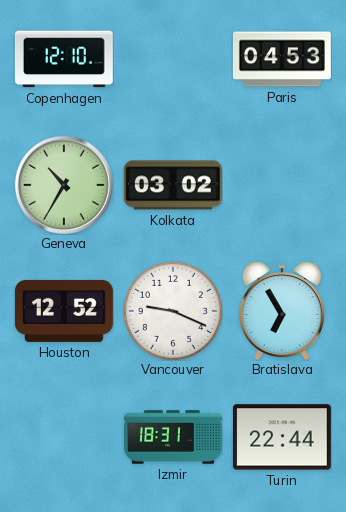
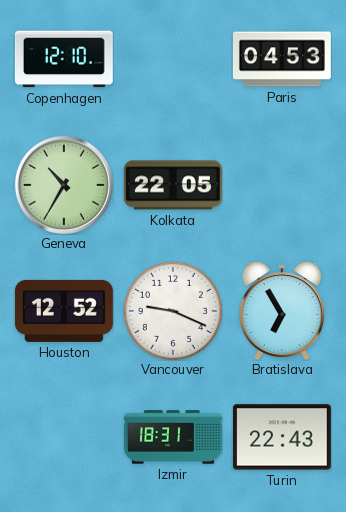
Kolkata: 03:02 -> 22:05
Turin: 22:44 -> 22:43
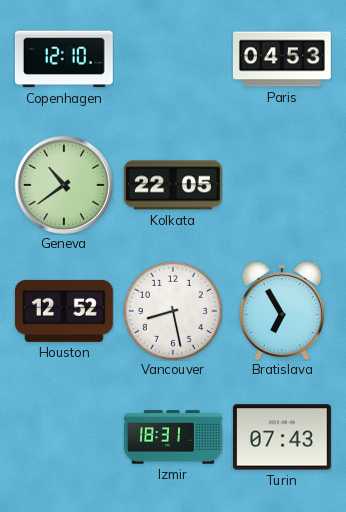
Geneva: 10:35 -> 10:39
Vancouver: 9:19 -> 8:28
Turin: 22:43 -> 07:43
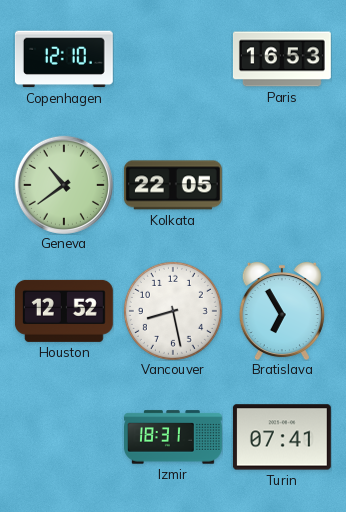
Paris: 04:53 -> 16:53
Turin: 07:43 -> 07:41
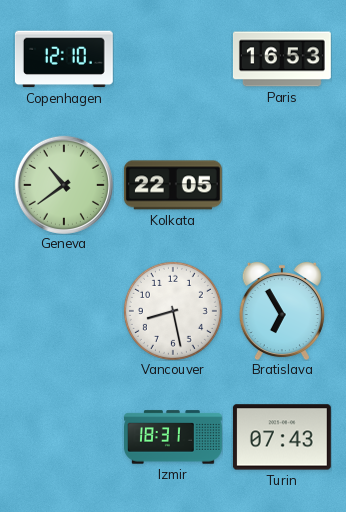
Houston: 12:52 -> none
Turin: 07:41 -> 07:43
